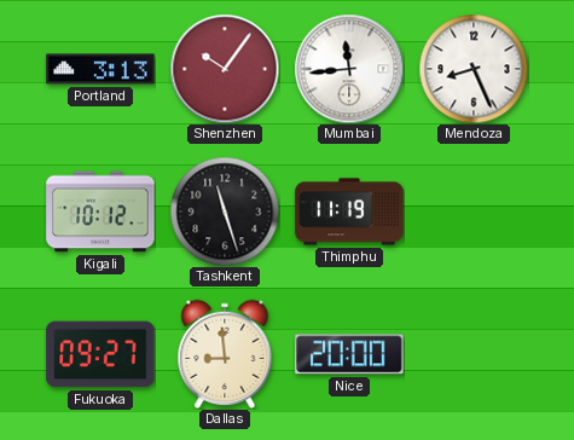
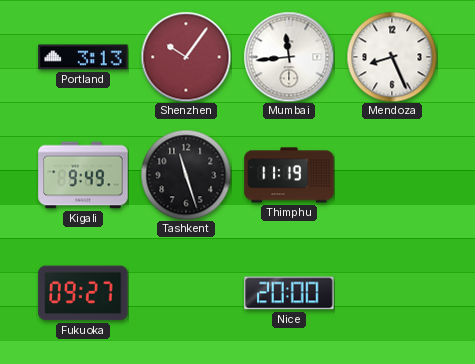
Kigali: 10:12 -> 9:49
Dallas: 8:59 -> none
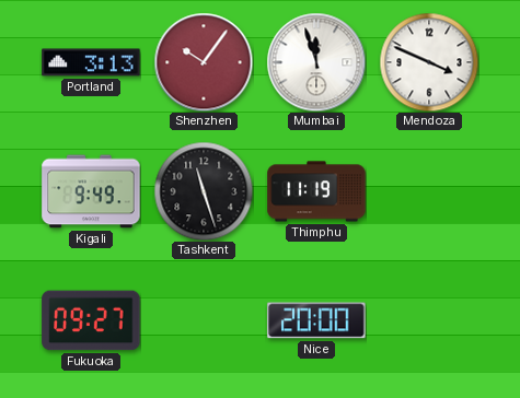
Mumbai: 11:44 -> 11:57
Mendoza: 8:26 -> 3:49
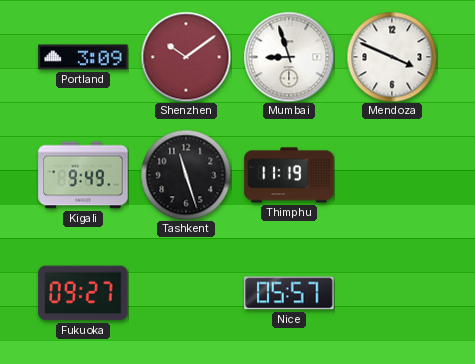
Portland: 3:13 -> 3:09
Shenzhen: 10:06 -> 10:09
Mumbai: 11:57 -> 8:57
Nice: 20:00 -> 05:57
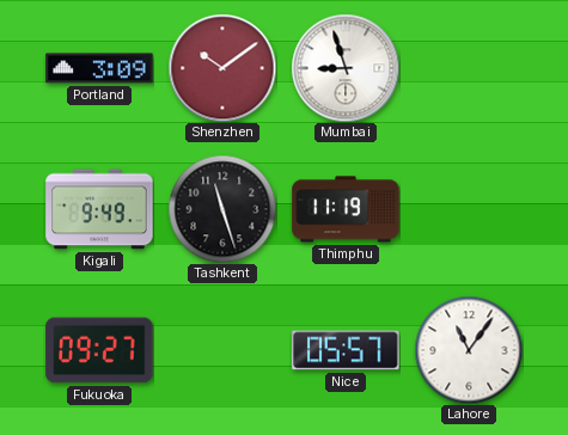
Mendoza: 3:49 -> none
Lahore: none -> 11:06
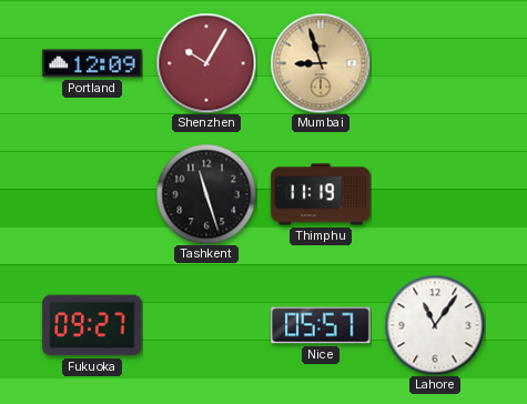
Portland: 3:09 -> 12:09
Shenzhen: 10:09 -> 10:05
Mumbai dial: white -> champagne
Kigali: 9:49 -> none
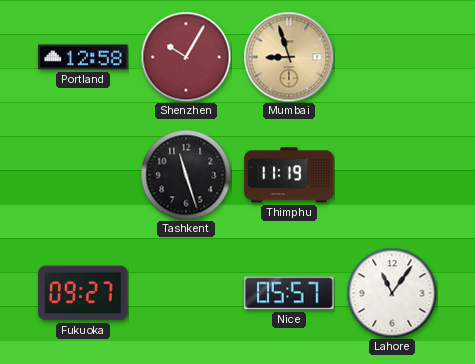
Portland: 12:09 -> 12:58
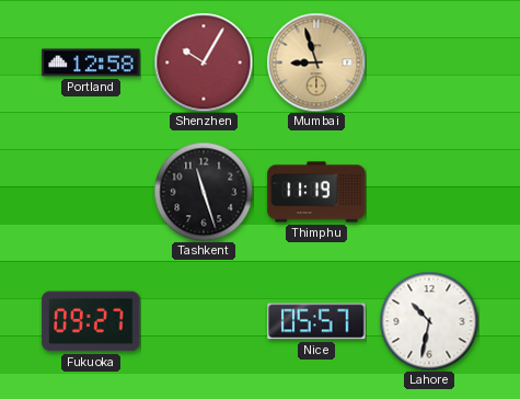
Lahore: 11:06 -> 10:32
